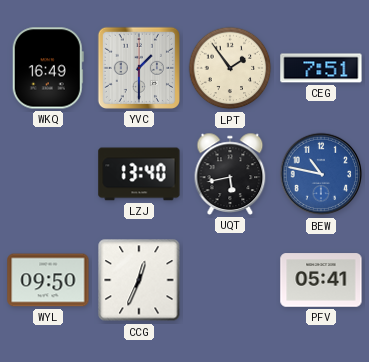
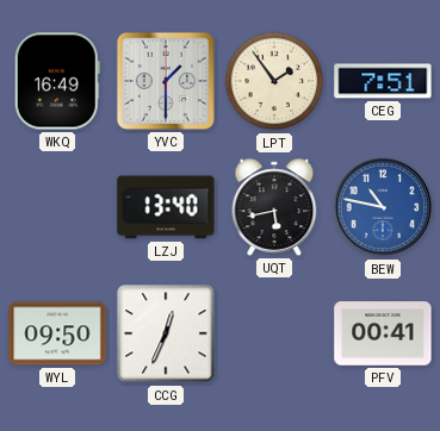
PFV: 05:41 -> 00:41
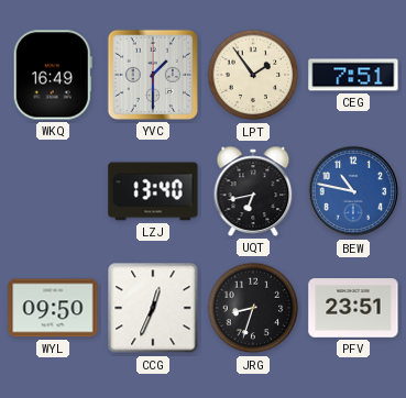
UQT: 5:43 -> 6:43
JRG: none -> 8:33
PFV: 00:41 -> 23:51
